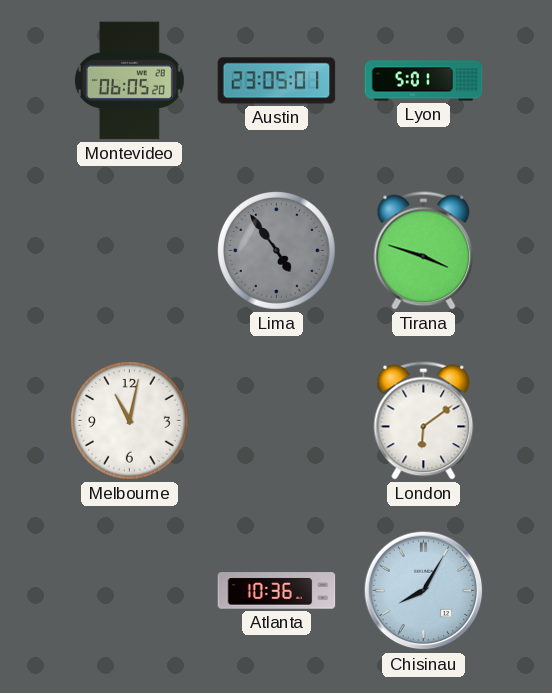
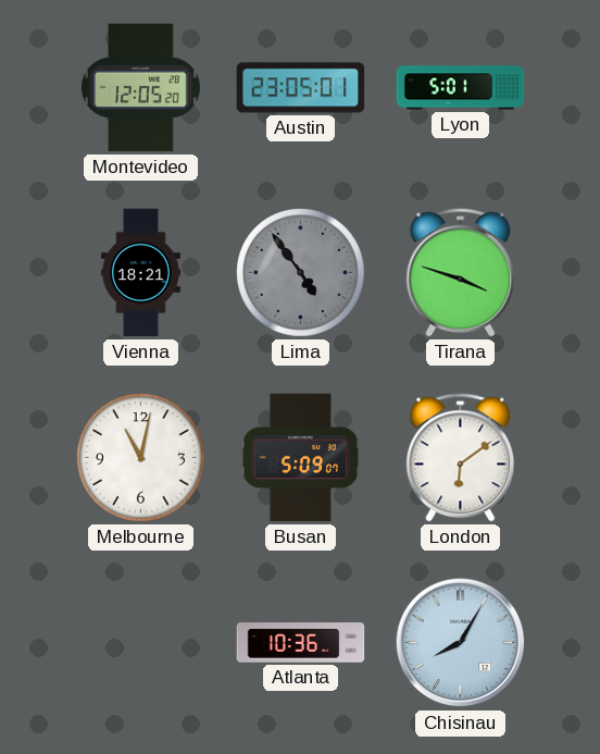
Montevideo: 06:05 -> 12:05
Vienna: none -> 18:21
Busan: none -> 5:09
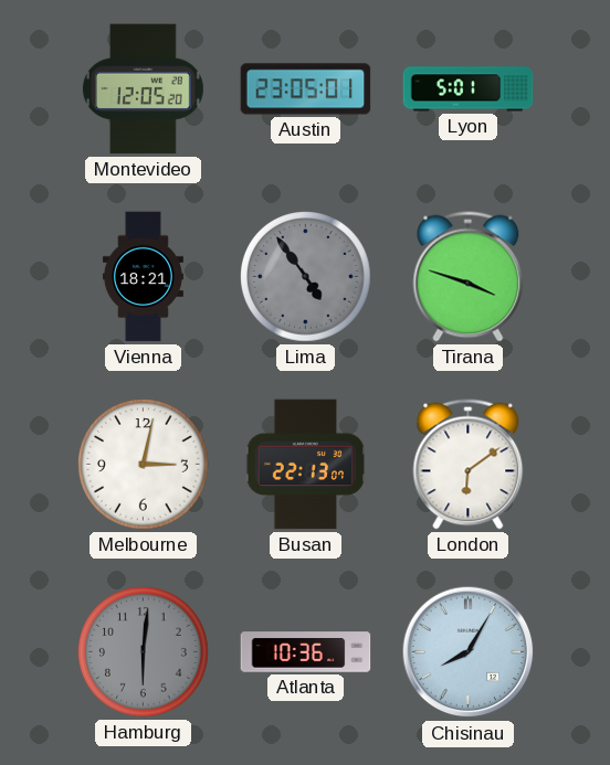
Melbourne: 11:02 -> 3:02
Busan: 5:09 -> 22:13
Hamburg: none -> 6:01
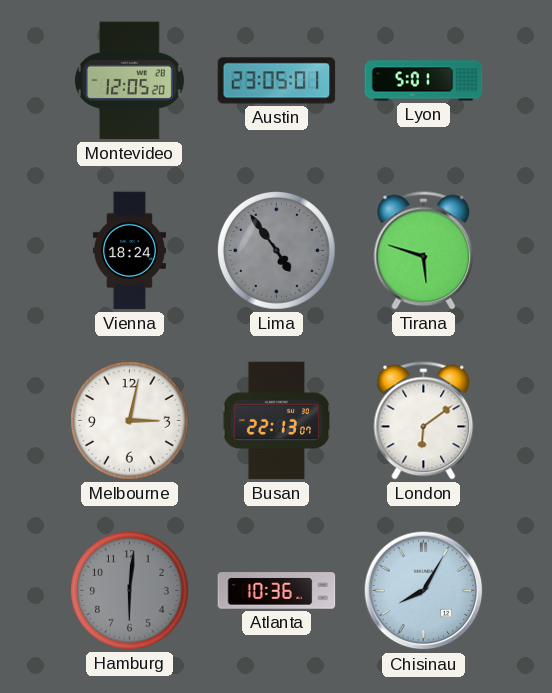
Vienna: 18:21 -> 18:24
Tirana: 3:48 -> 5:48
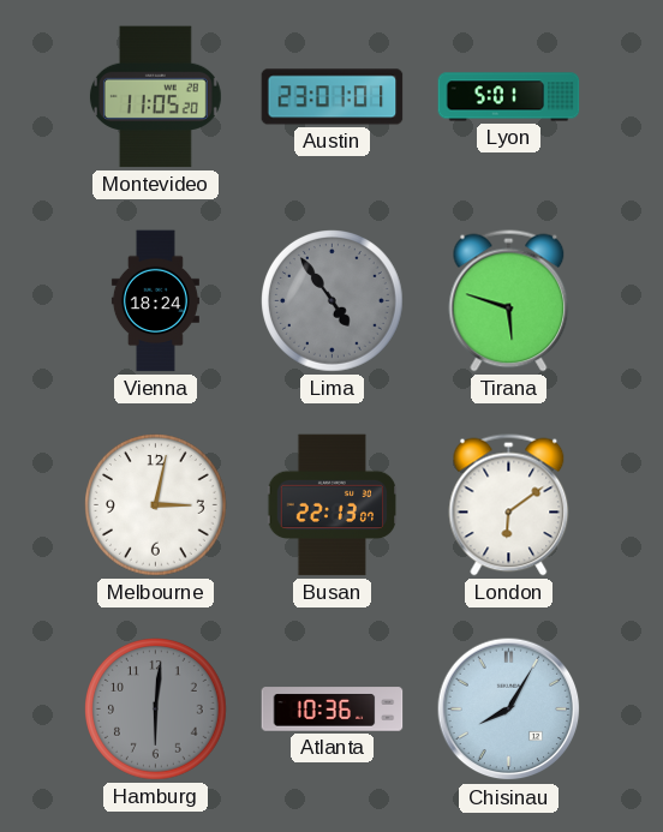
Montevideo: 12:05 -> 11:05
Austin: 23:05 -> 23:01
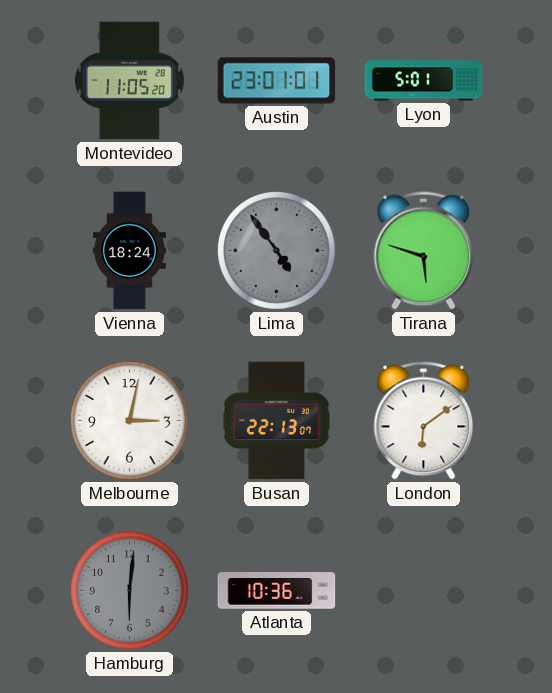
Chisinau: 8:05 -> none
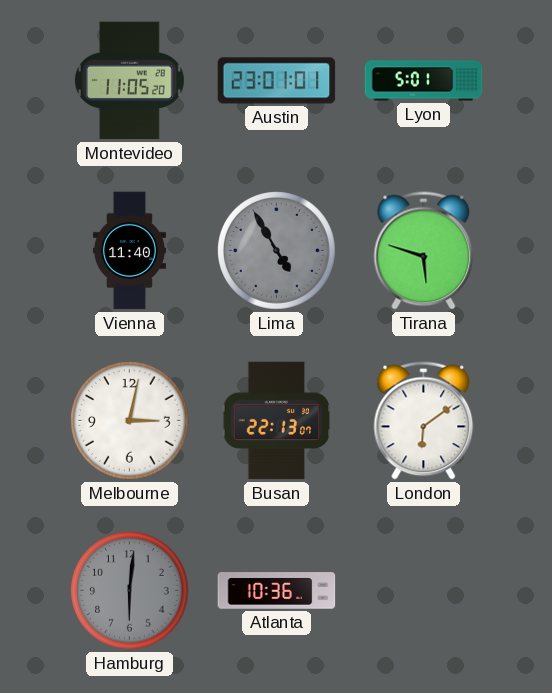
Vienna: 18:24 -> 11:40
Lima: 4:54 -> 4:55
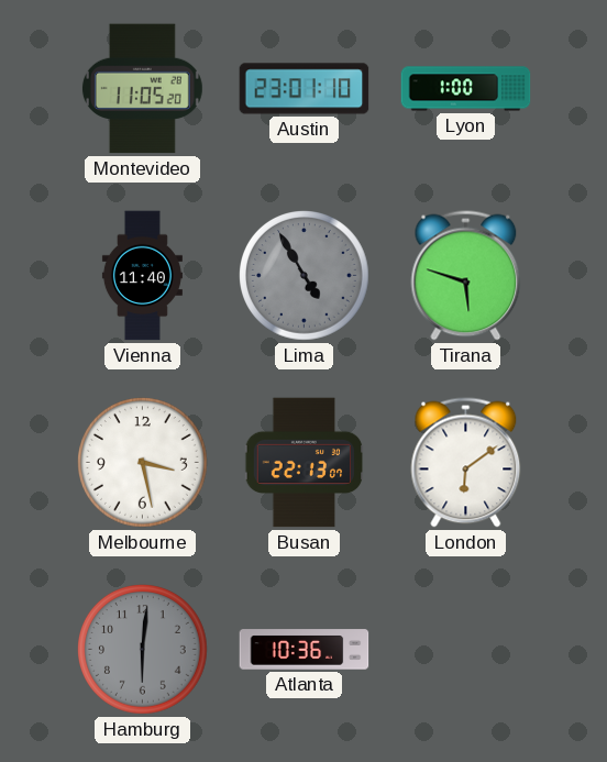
Austin: 23:01:01 -> 23:01:10
Lyon: 5:01 -> 1:00
Melbourne: 3:02 -> 3:28
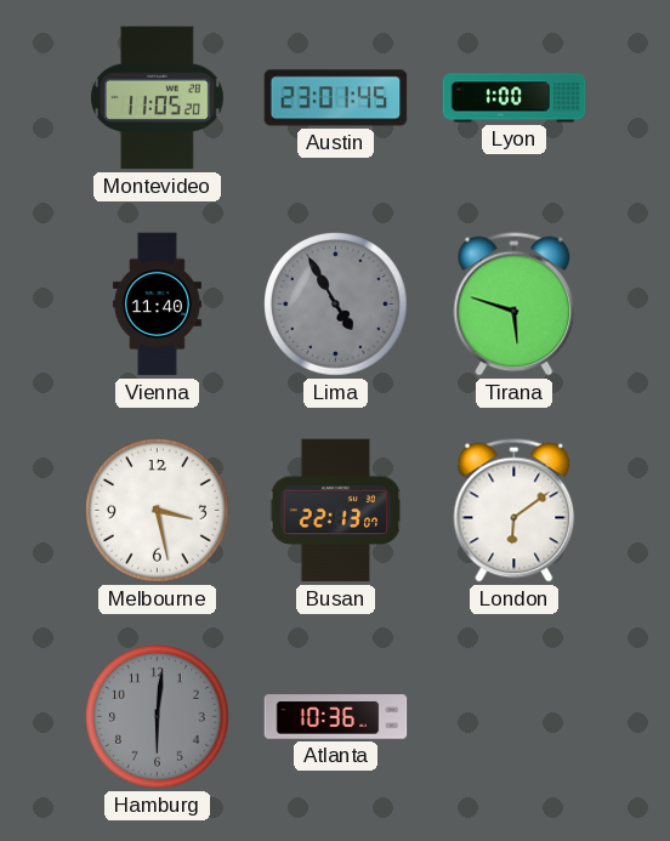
Austin: 23:01:10 -> 23:01:45
